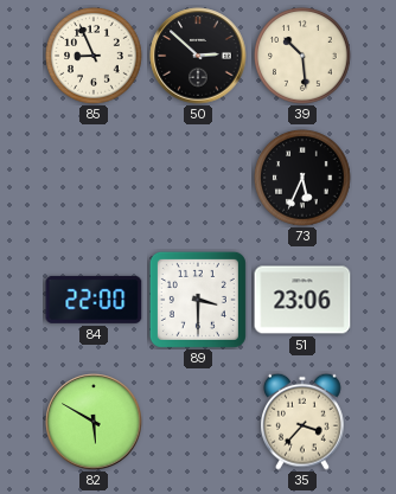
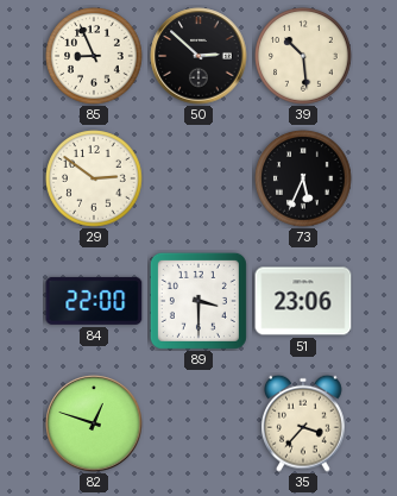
29: none -> 2:51
82: 5:50 -> 12:48
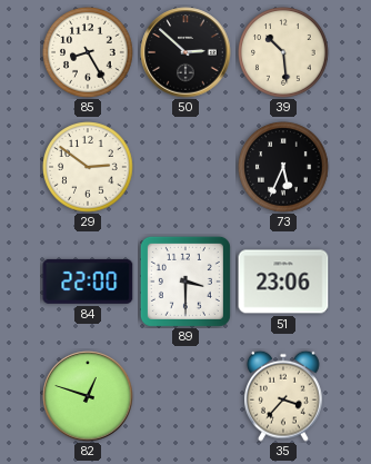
85: 8:56 -> 8:25
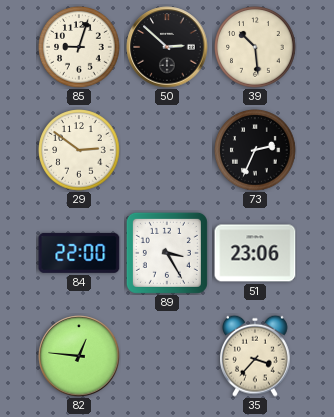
85: 8:25 -> 9:03
73: 5:34 -> 2:34
89: 3:30 -> 3:25
82: 12:48 -> 12:46
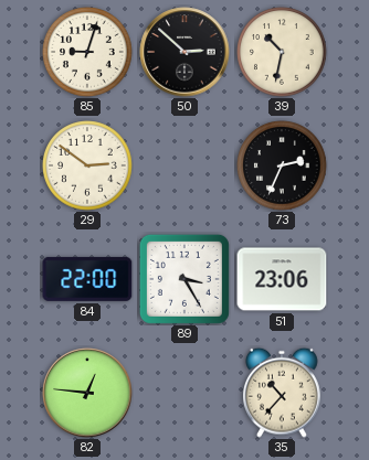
39: 10:29 -> 10:32
35: 3:37 -> 10:37
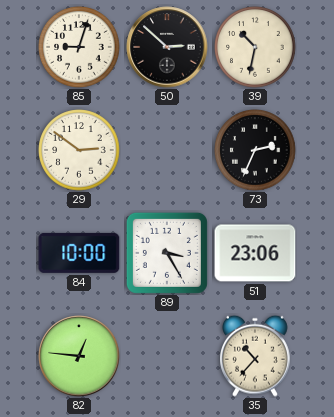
84: 22:00 -> 10:00
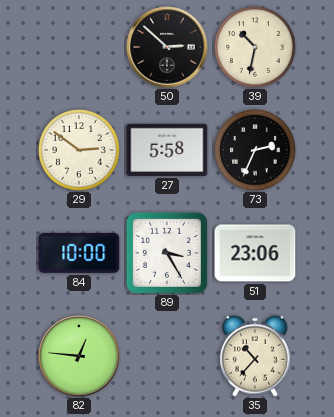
85: 9:03 -> none
27: none -> 5:58
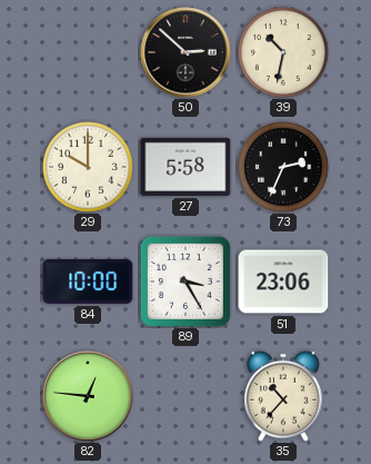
29: 2:51 -> 10:00
